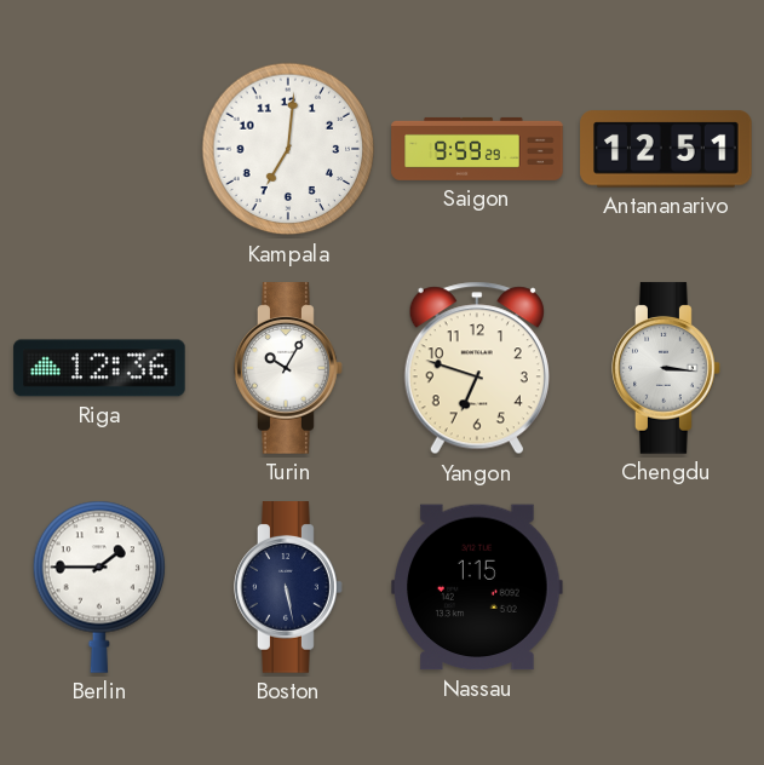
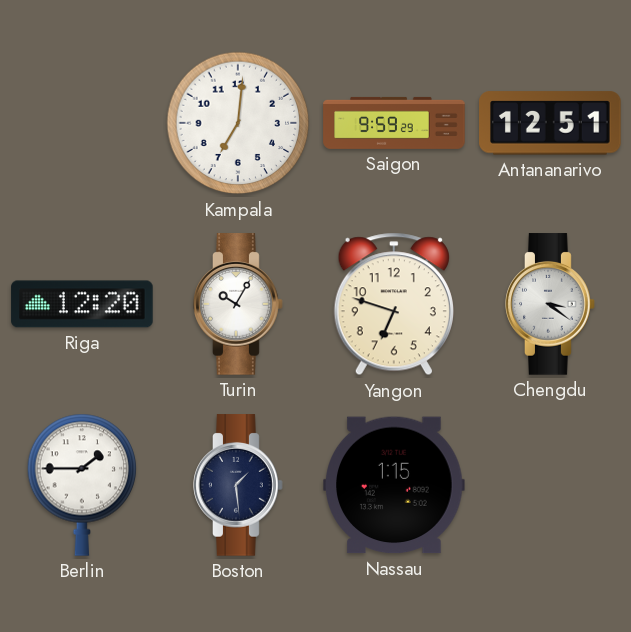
Riga: 12:36 -> 12:20
Chengdu: 3:16 -> 3:21
Boston: 5:28 -> 1:29
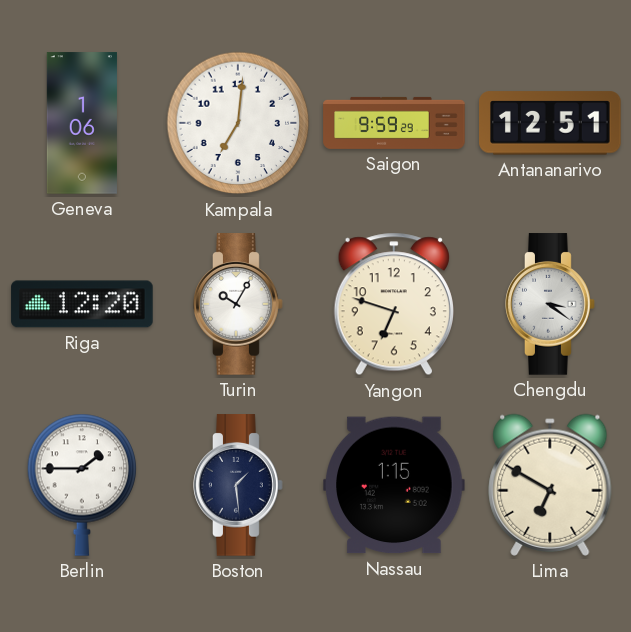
Geneva: none -> 1:06
Lima: none -> 6:50
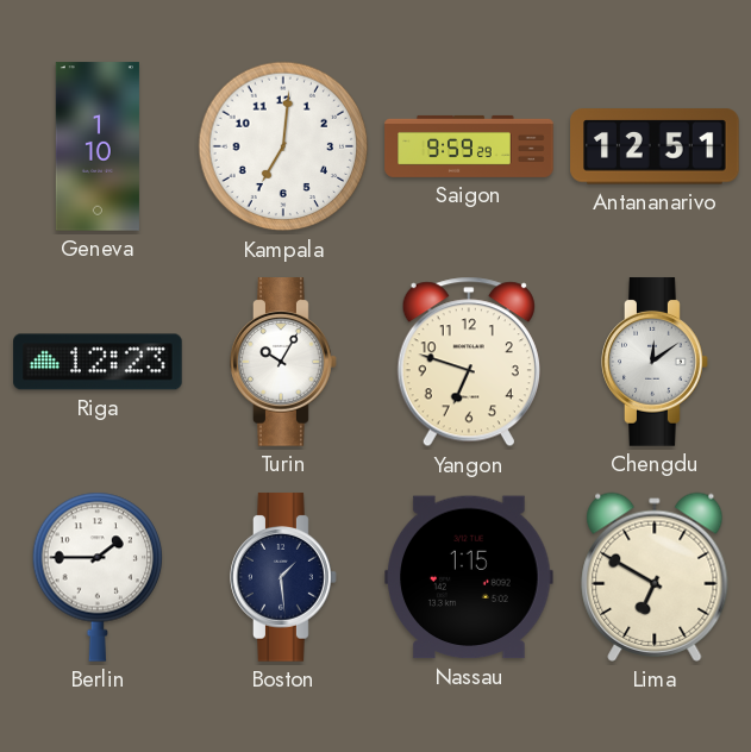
Geneva: 1:06 -> 1:10
Riga: 12:20 -> 12:23
Chengdu: 3:21 -> 12:09
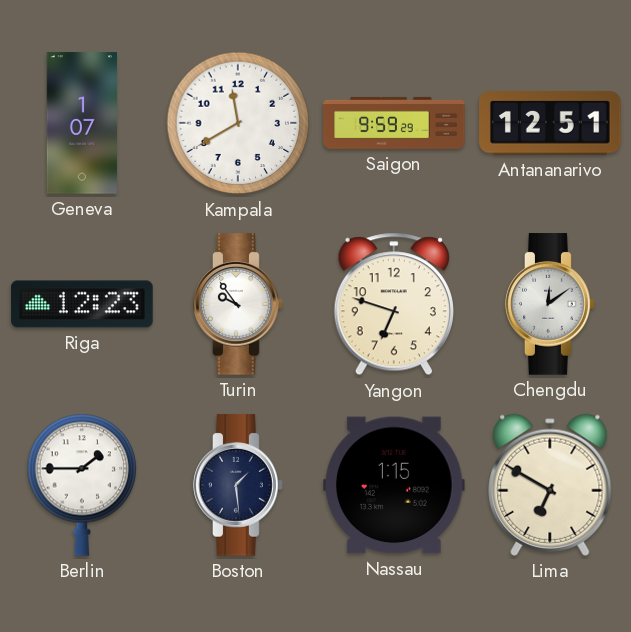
Geneva: 1:10 -> 1:07
Kampala: 7:01 -> 11:40
Turin: 10:05 -> 9:54
